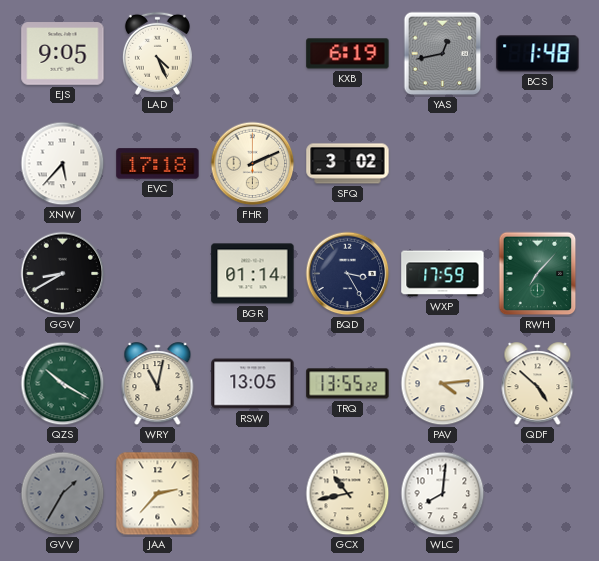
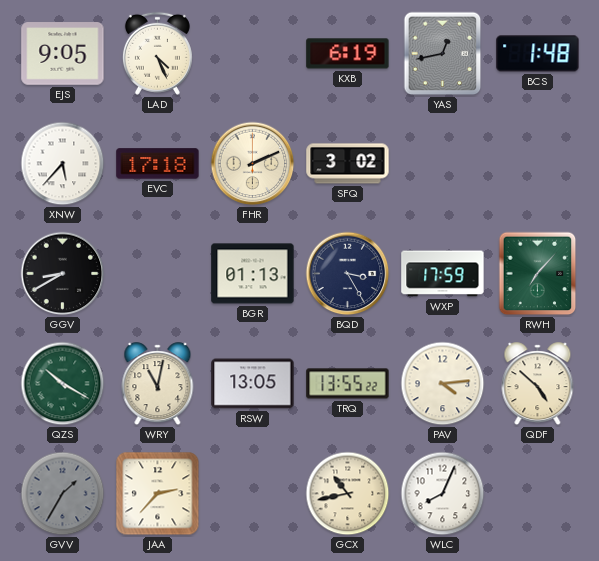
BGR: 01:14 -> 01:13
WLC: 8:01 -> 8:04
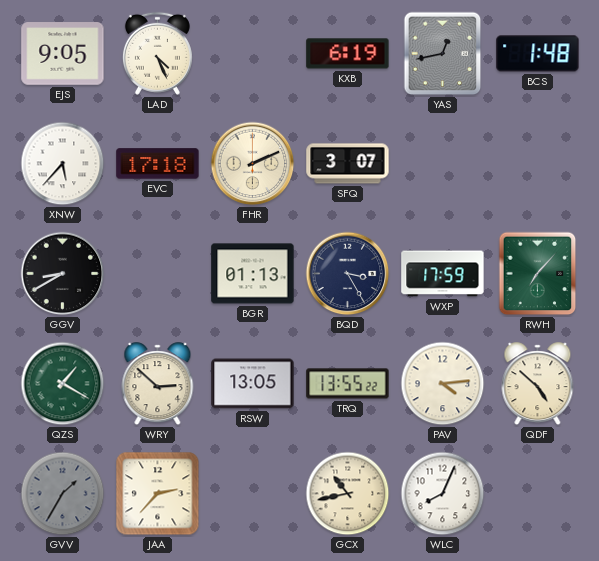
SFQ: 3:02 -> 3:07
QZS: 10:20 -> 1:20
WRY: 11:02 -> 2:52
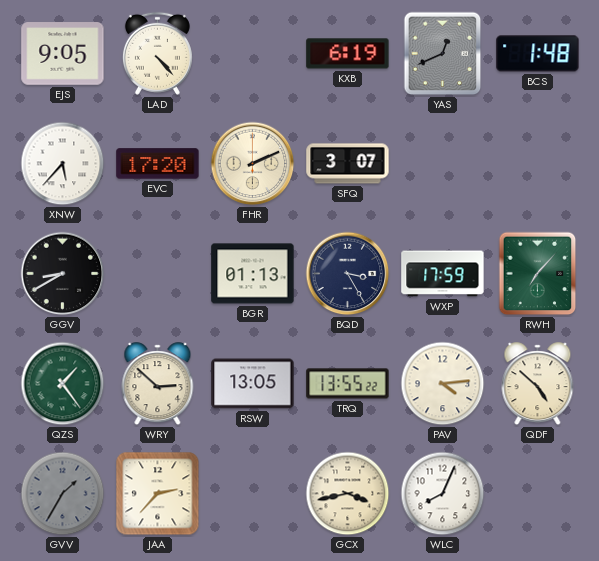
LAD: 4:26 -> 4:23
YAS: 12:43 -> 12:41
EVC: 17:18 -> 17:20
QZS: 1:20 -> 1:24
GCX: 10:43 -> 3:43
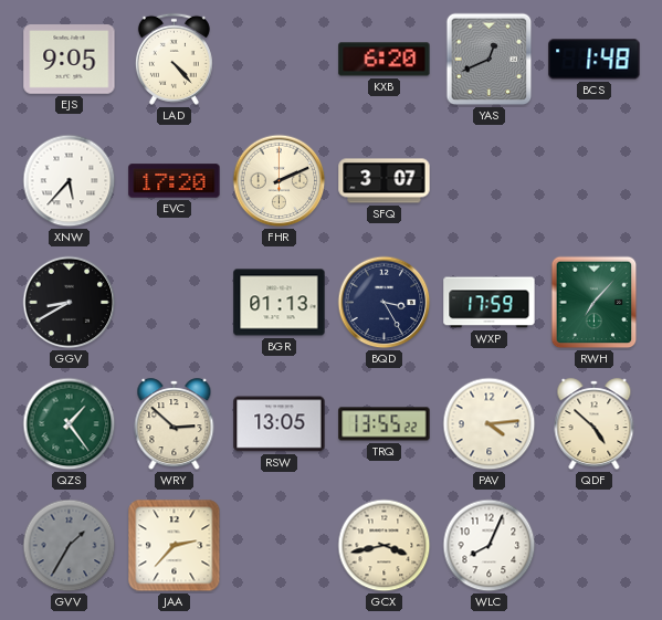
KXB: 6:19 -> 6:20
